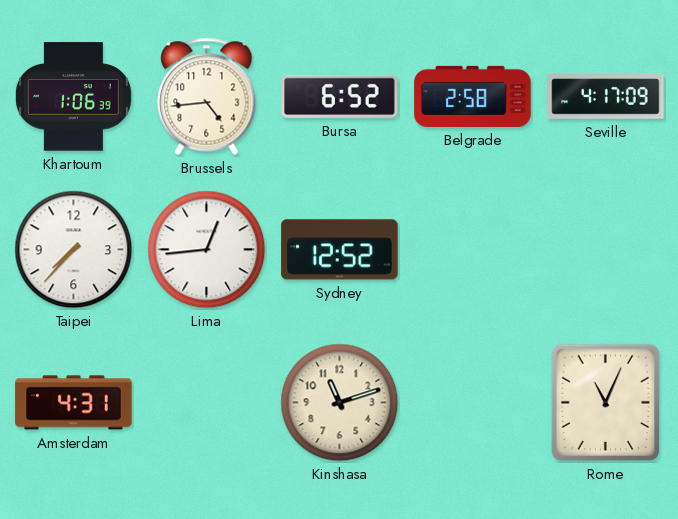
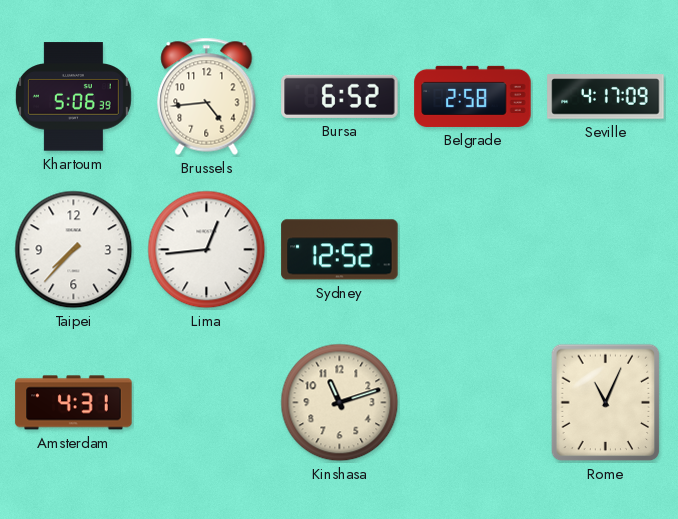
Khartoum: 1:06 -> 5:06
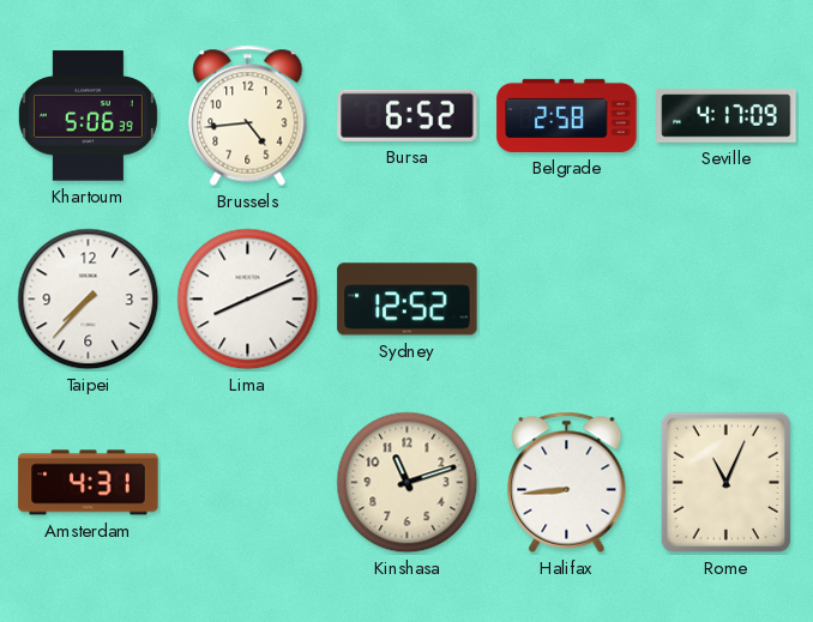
Lima: 12:44 -> 8:11
Halifax: none -> 8:44
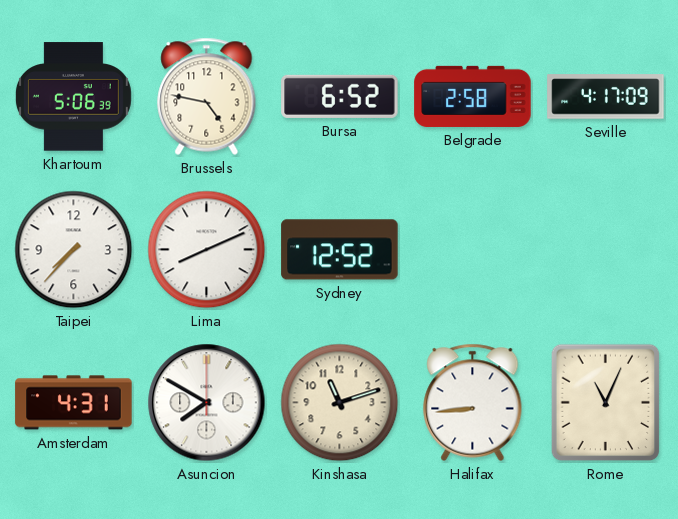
Brussels: 4:44 -> 4:47
Asuncion: none -> 7:50
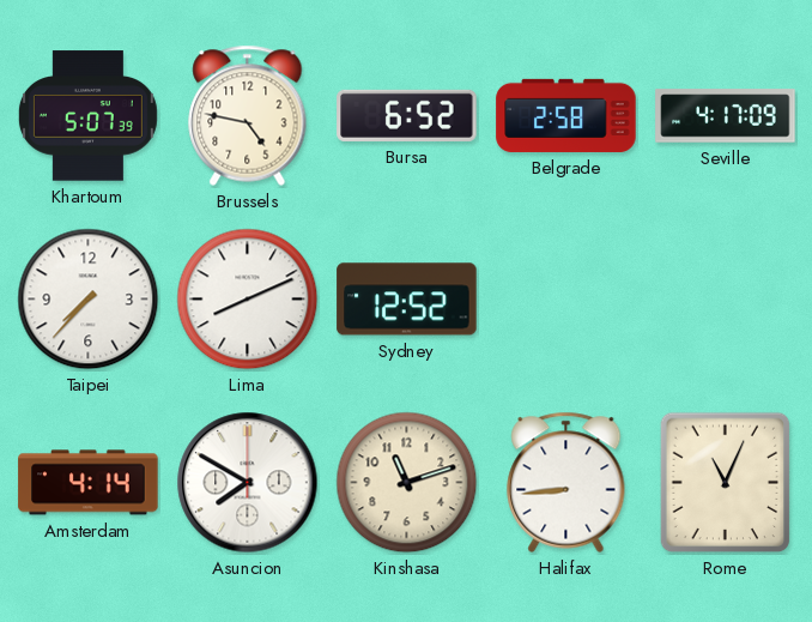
Khartoum: 5:06 -> 5:07
Amsterdam: 4:31 -> 4:14
